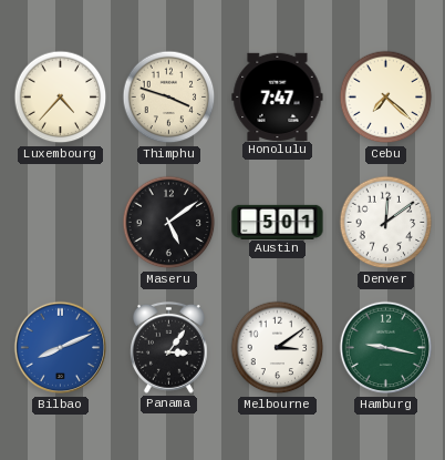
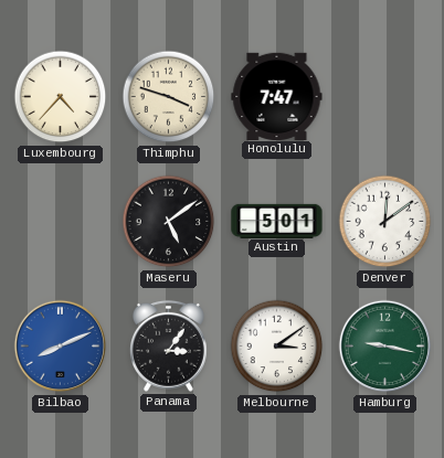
Cebu: 7:22 -> none
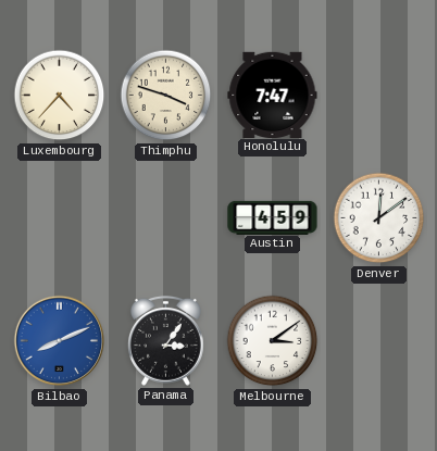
Maseru: 5:09 -> none
Austin: 5:01 -> 4:59
Hamburg: 9:17 -> none
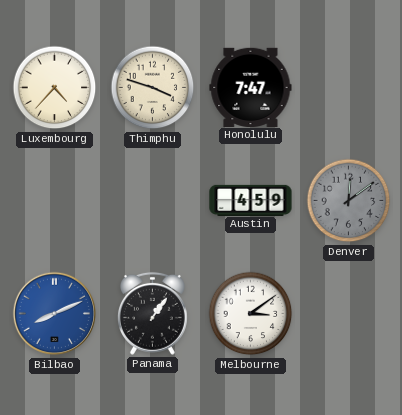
Denver dial: white -> grey
Panama: 3:06 -> 1:06
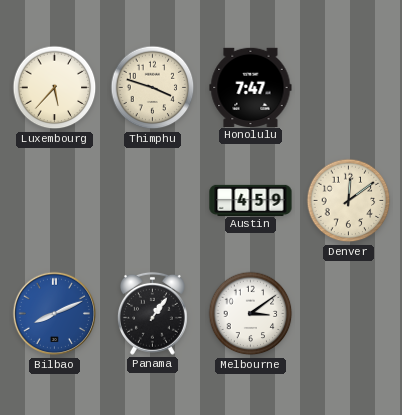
Luxembourg: 4:37 -> 5:37
Denver dial: grey -> cream
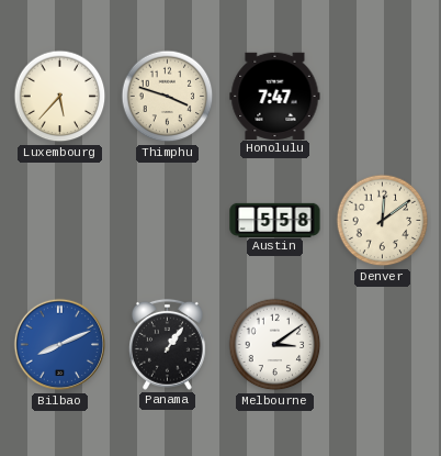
Austin: 4:59 -> 5:58
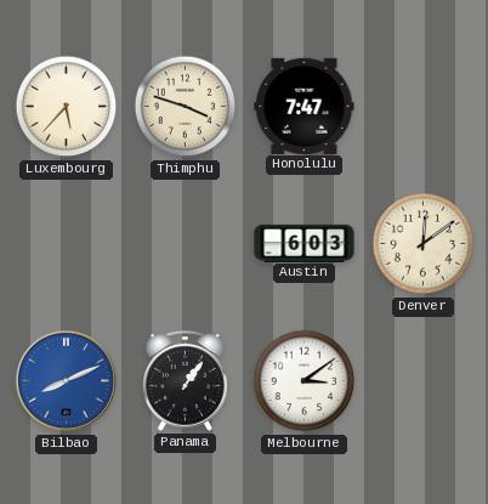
Austin: 5:58 -> 6:03
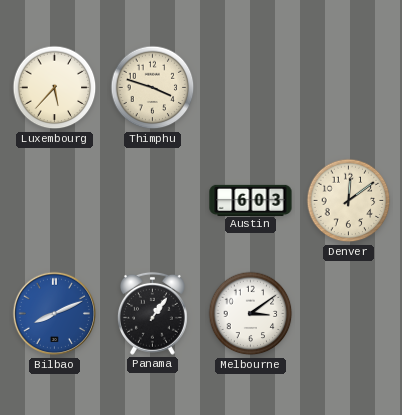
Honolulu: 7:47 -> none
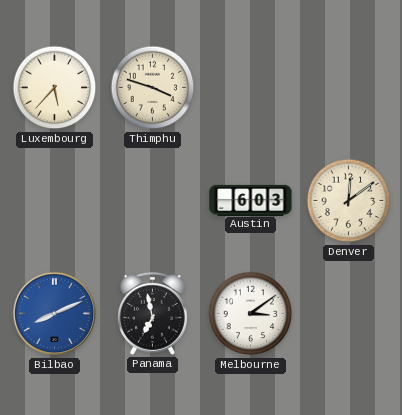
Panama: 1:06 -> 6:58
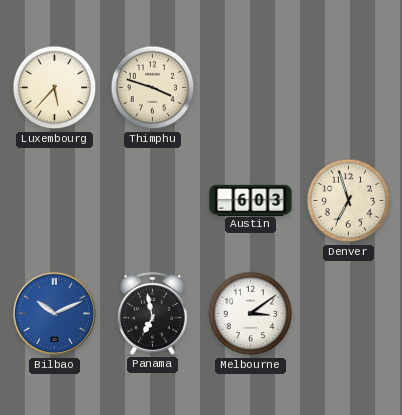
Denver: 12:09 -> 6:57
Bilbao: 8:11 -> 10:11
